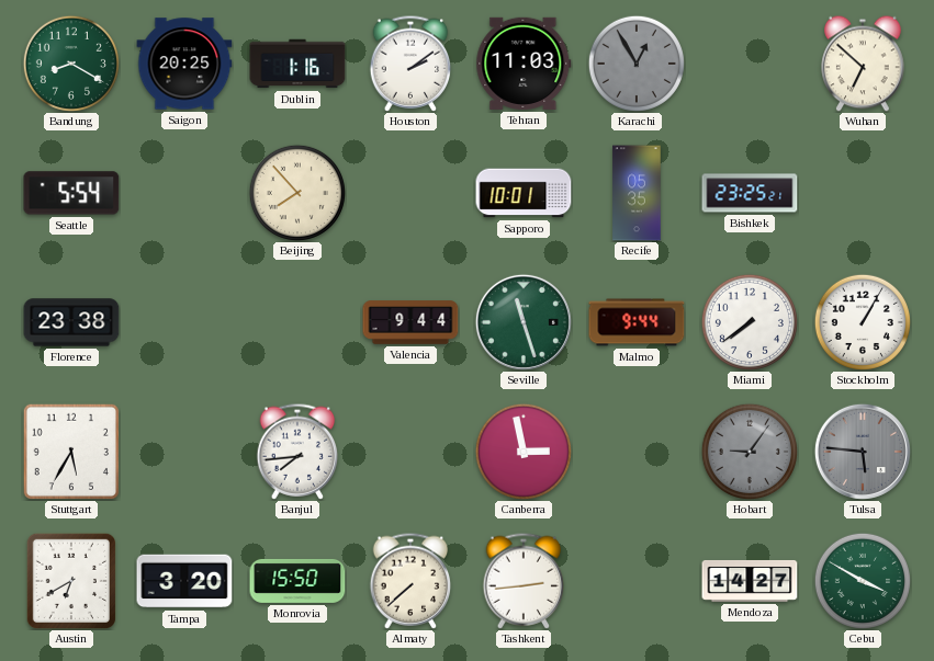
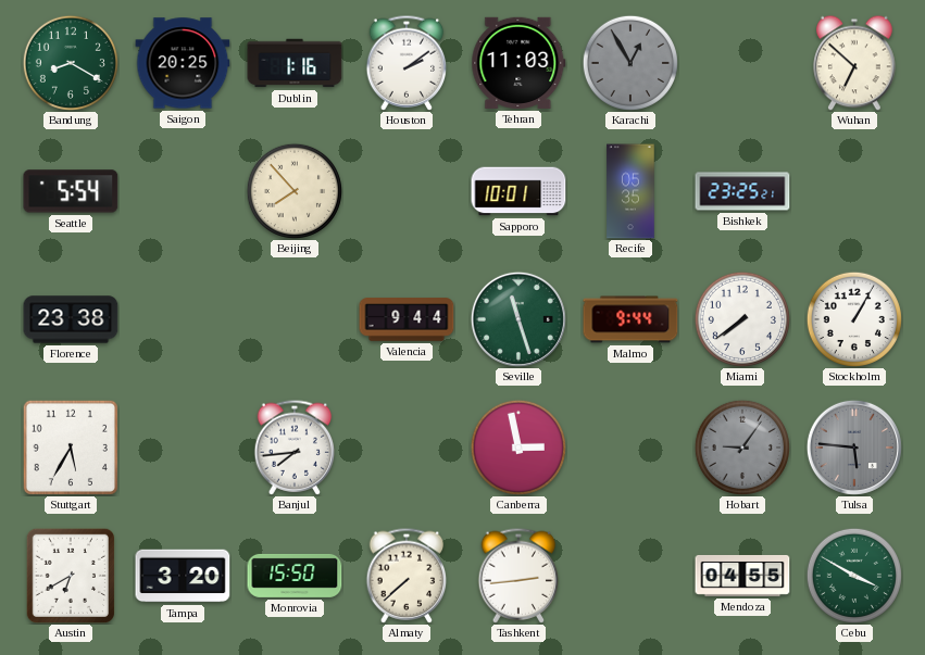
Mendoza: 14:27 -> 04:55
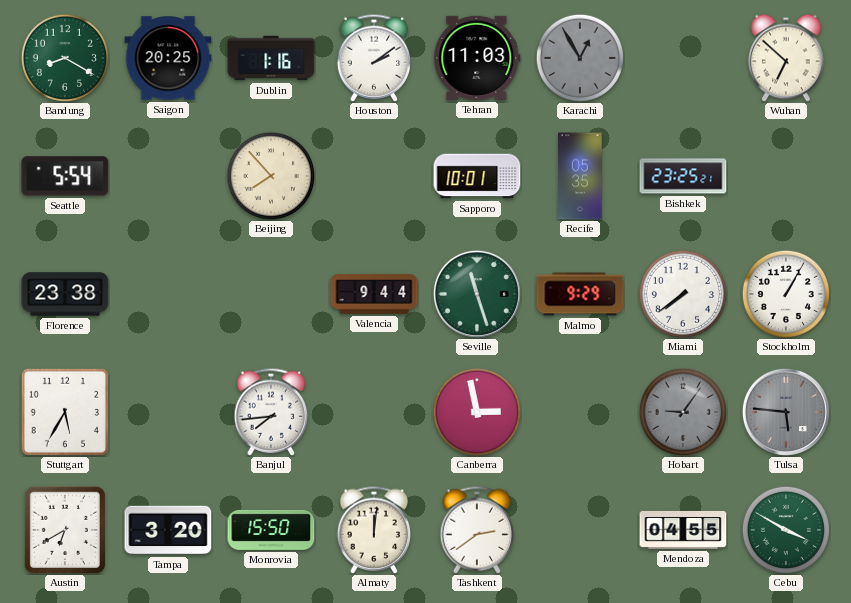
Malmo: 9:44 -> 9:29
Almaty: 7:38 -> 12:01
Tashkent: 2:44 -> 2:39
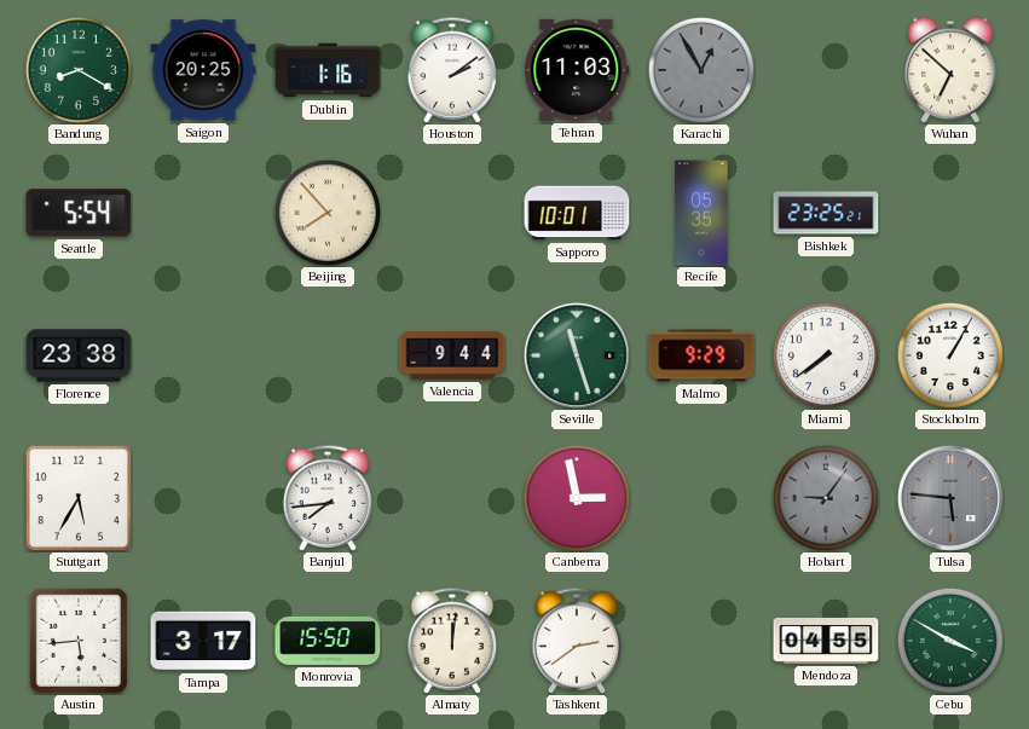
Austin: 6:40 -> 5:44
Tampa: 3:20 -> 3:17
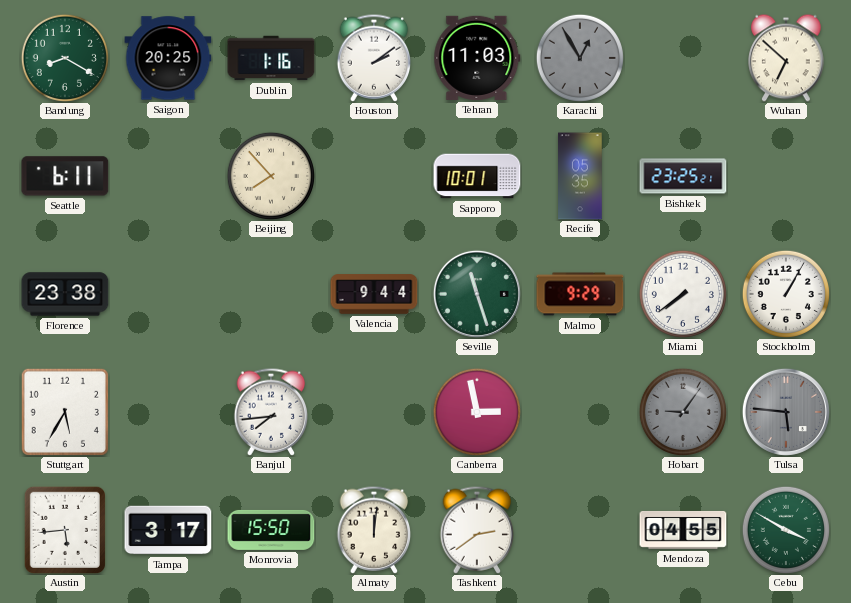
Seattle: 5:54 -> 6:11
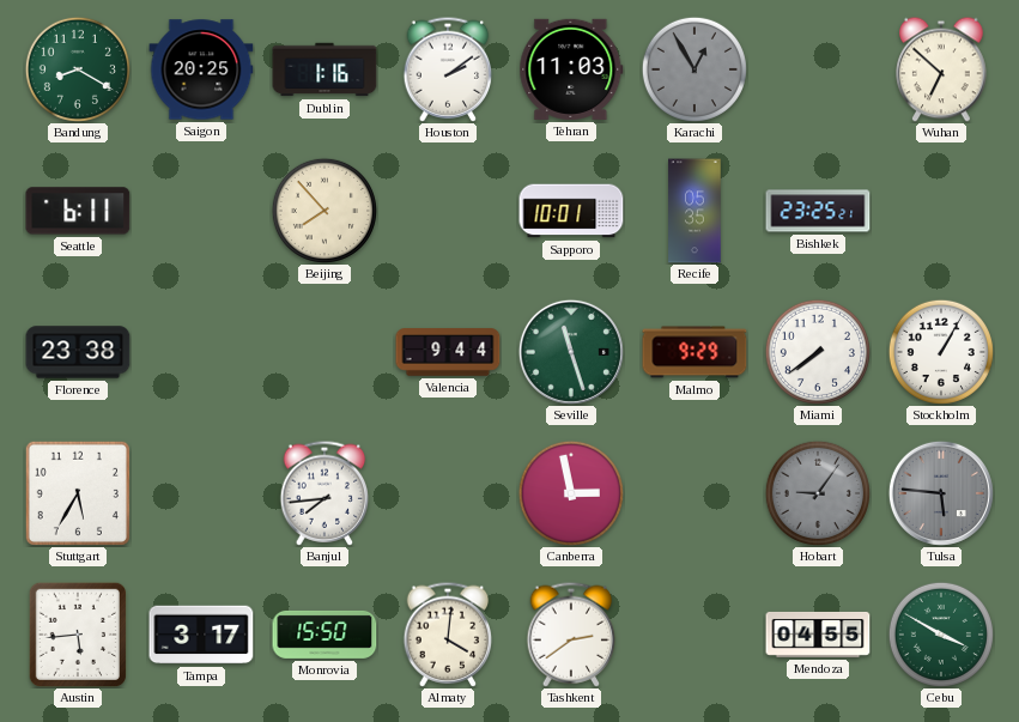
Almaty: 12:01 -> 4:01
